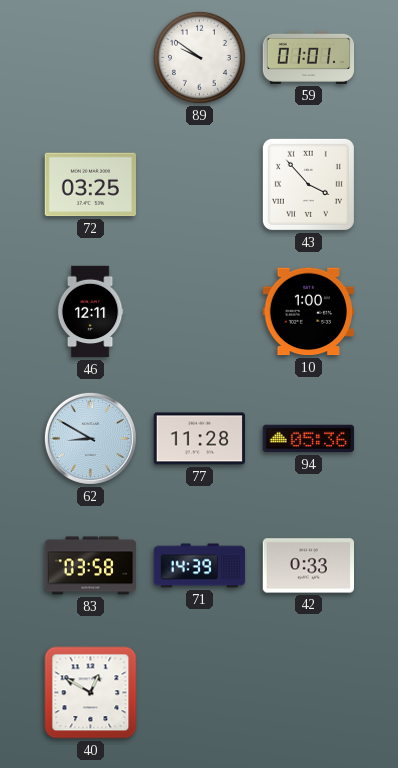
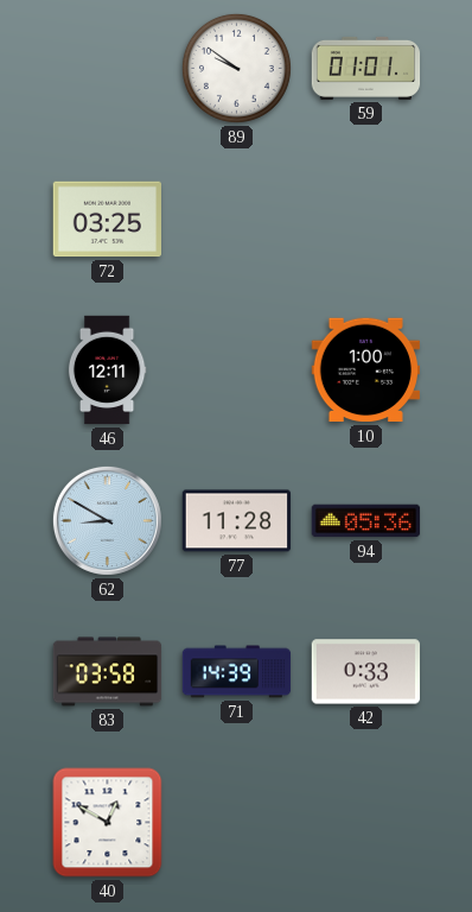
43: 3:53 -> none
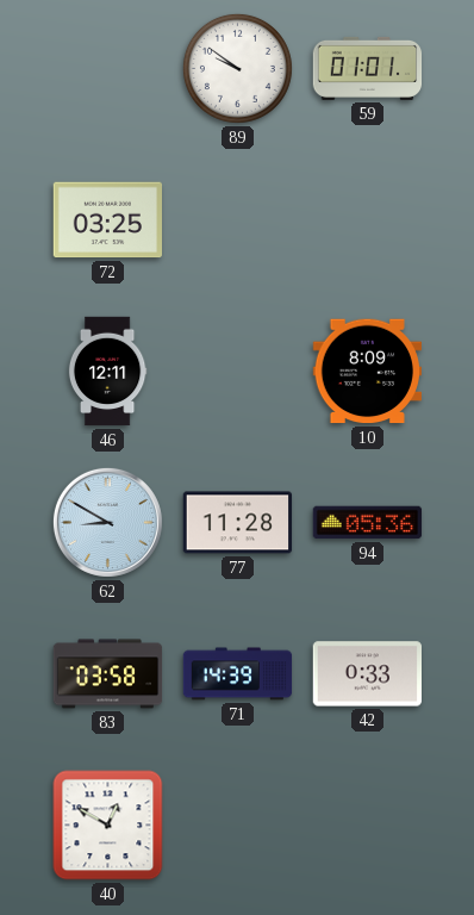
10: 1:00 -> 8:09
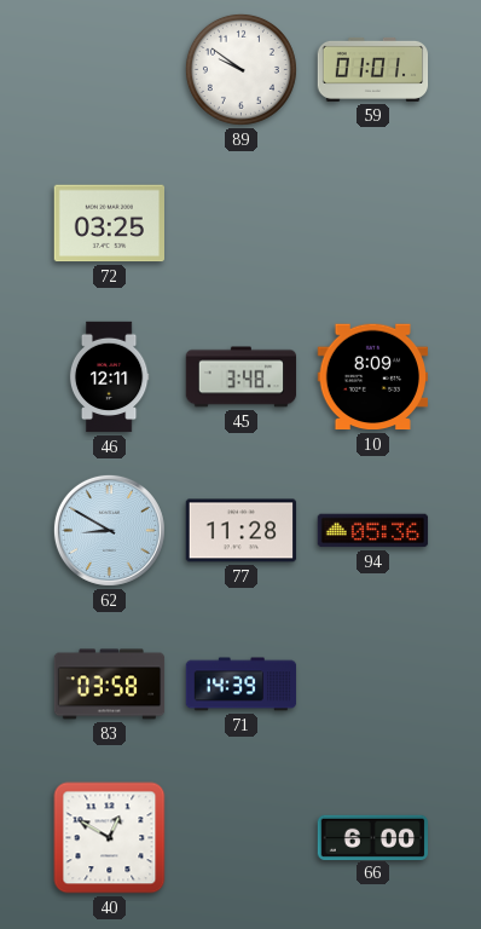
45: none -> 3:48
42: 0:33 -> none
66: none -> 6:00
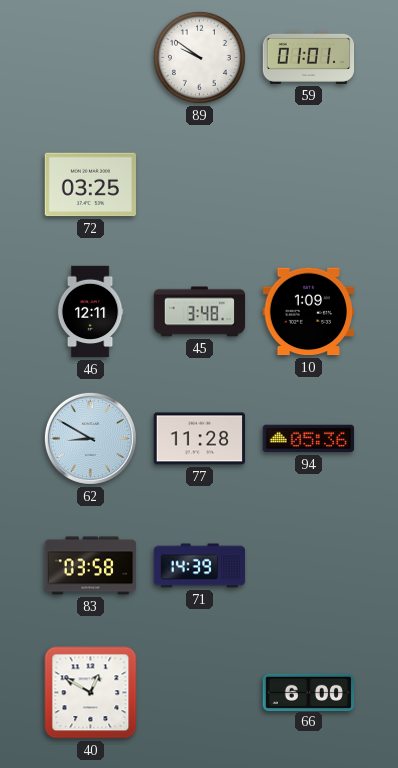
10: 8:09 -> 1:09
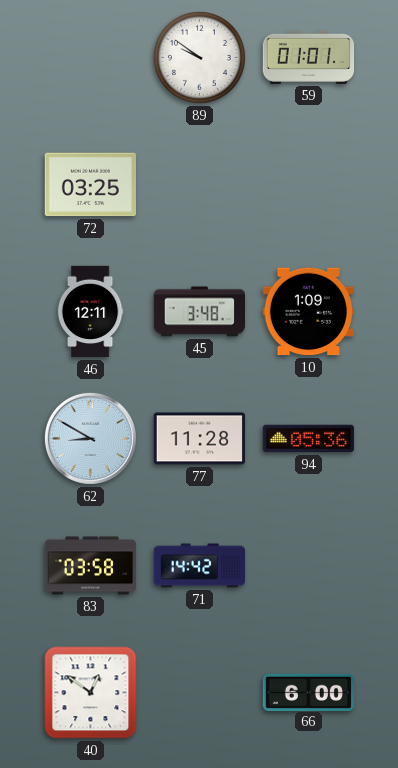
71: 14:39 -> 14:42
40: 12:50 -> 12:51
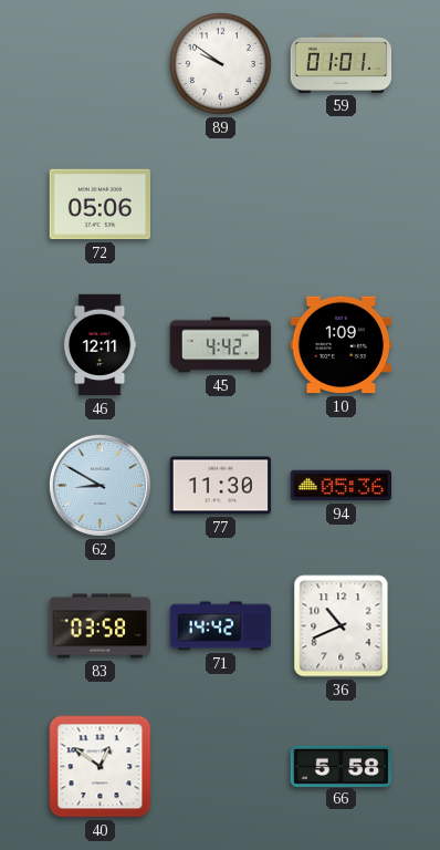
72: 03:25 -> 05:06
45: 3:48 -> 4:42
77: 11:28 -> 11:30
36: none -> 10:41
66: 6:00 -> 5:58
